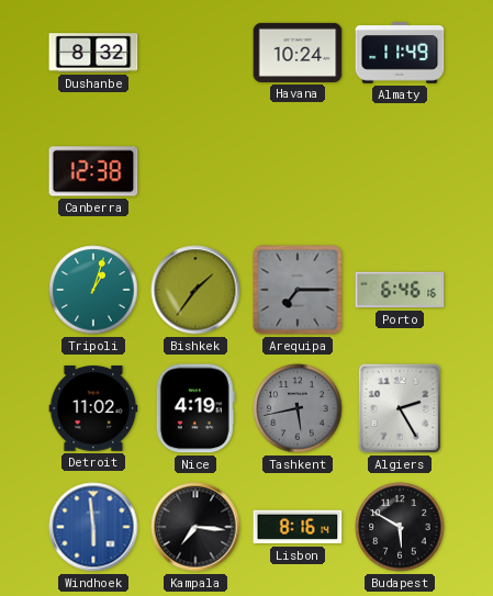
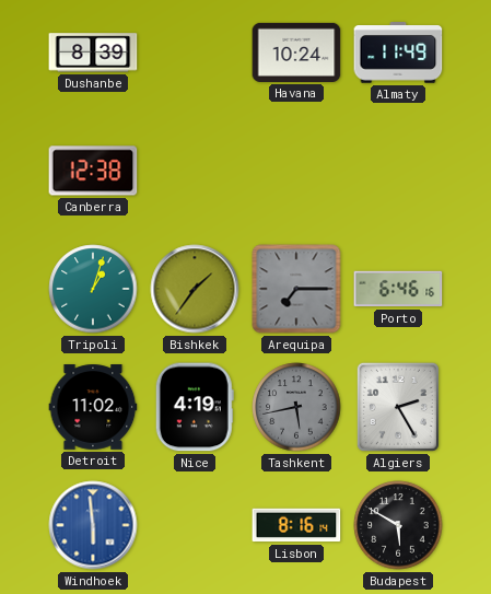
Dushanbe: 8:32 -> 8:39
Kampala: 7:16 -> none
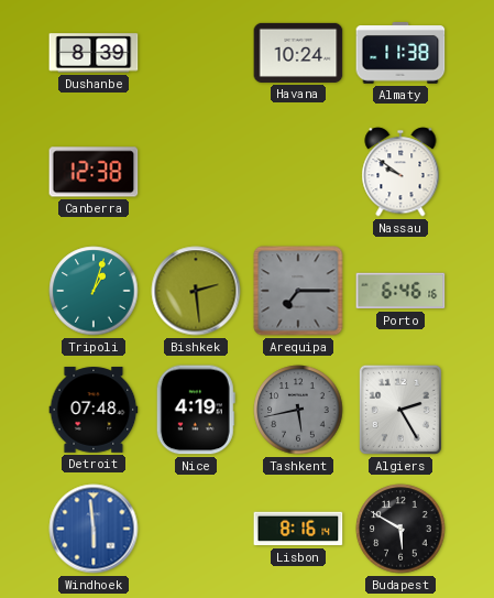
Almaty: 11:49 -> 11:38
Nassau: none -> 9:51
Bishkek: 1:36 -> 2:29
Detroit: 11:02 -> 07:48
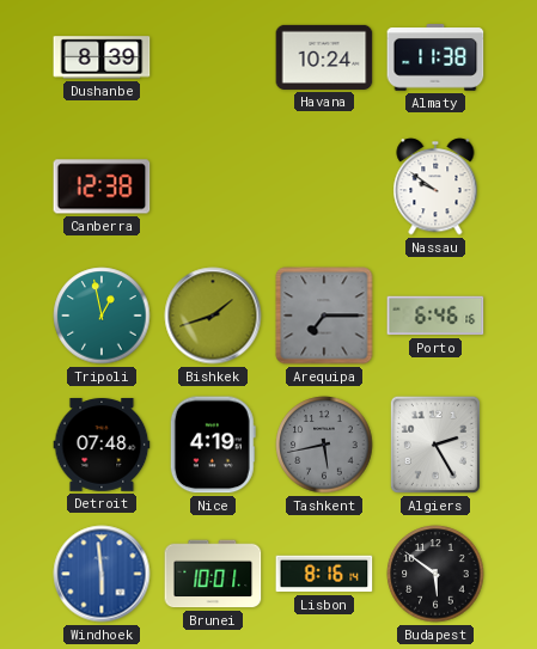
Tripoli: 1:03 -> 12:58
Bishkek: 2:29 -> 1:42
Brunei: none -> 10:01
Budapest: 5:50 -> 5:51
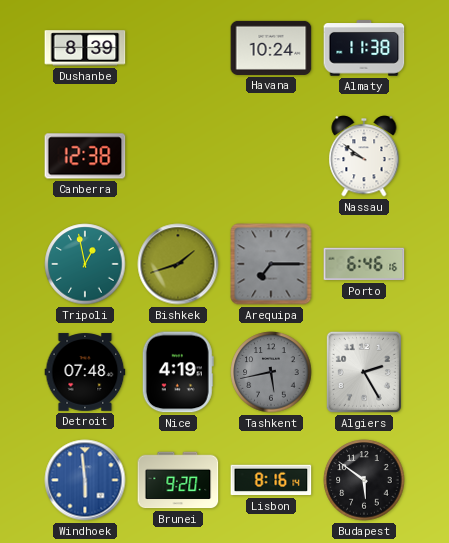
Brunei: 10:01 -> 9:20
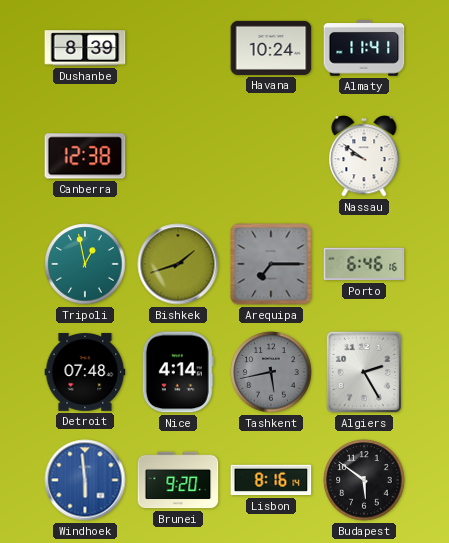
Almaty: 11:38 -> 11:41
Nice: 4:19 -> 4:14
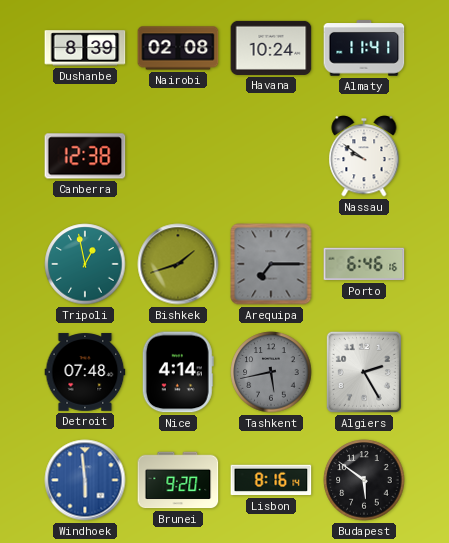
Nairobi: none -> 02:08
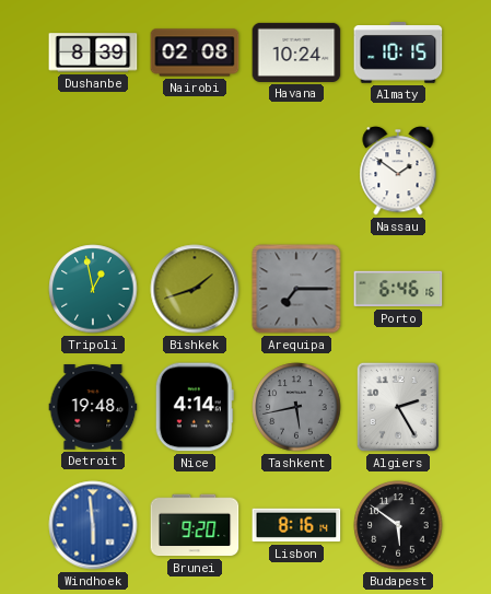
Almaty: 11:41 -> 10:15
Canberra: 12:38 -> none
Nassau: 9:51 -> 1:51
Detroit: 07:48 -> 19:48
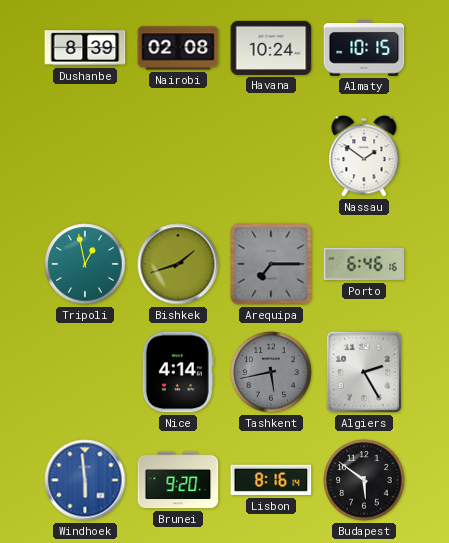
Detroit: 19:48 -> none
